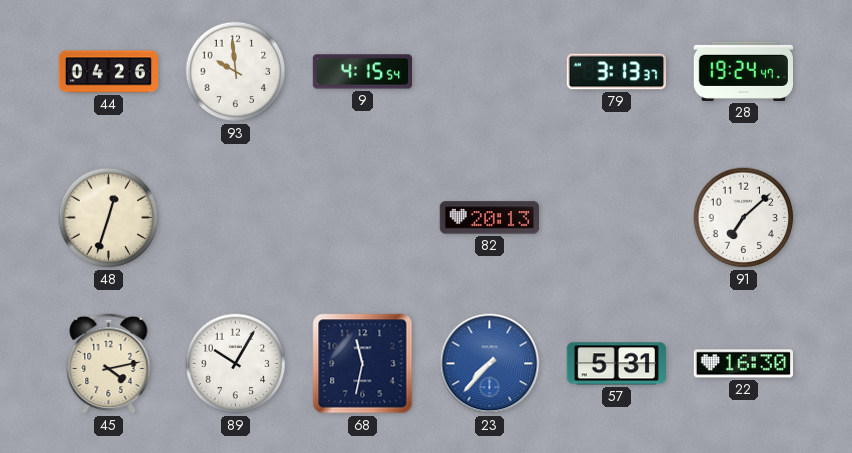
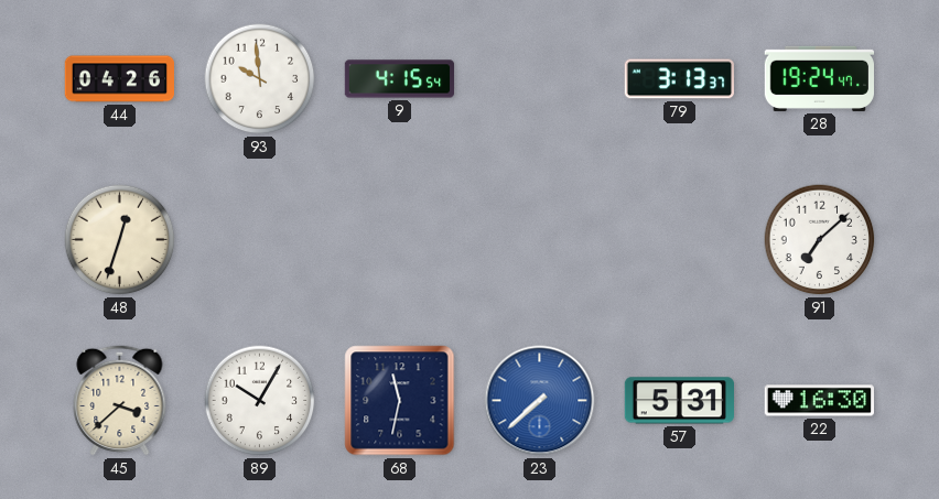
82: 20:13 -> none
45: 4:13 -> 3:38
23: 7:37 -> 7:38
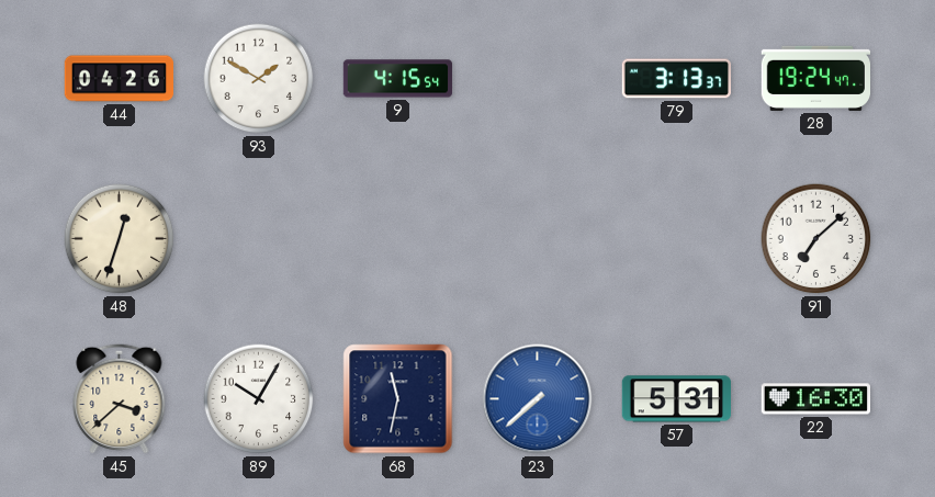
93: 9:59 -> 1:50
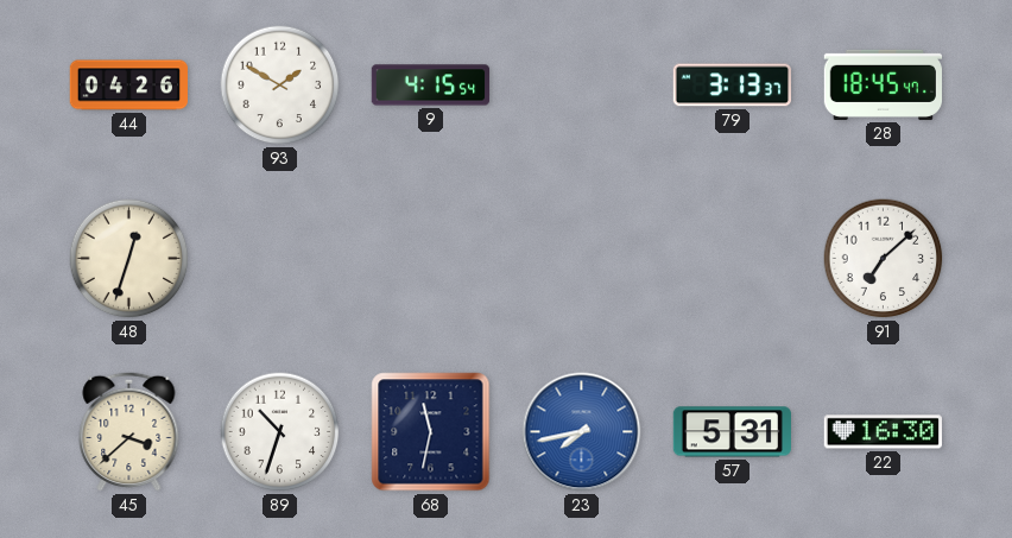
28: 19:24 -> 18:45
89: 10:05 -> 10:33
23: 7:38 -> 7:43
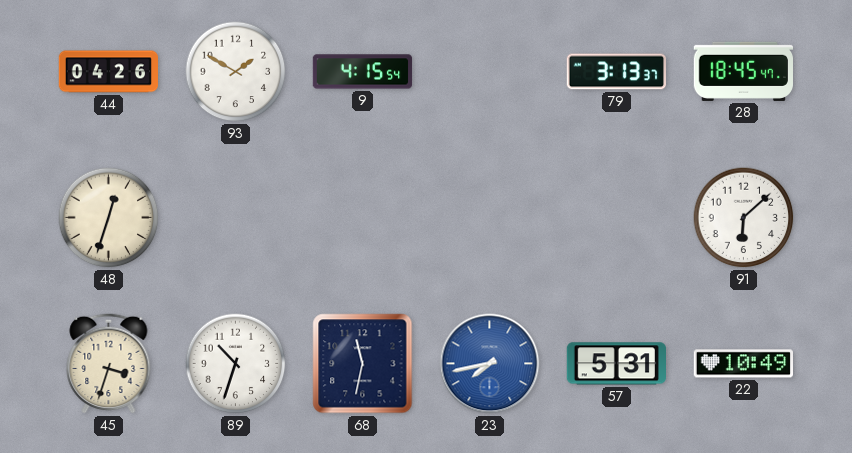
91: 7:08 -> 6:08
45: 3:38 -> 3:33
22: 16:30 -> 10:49
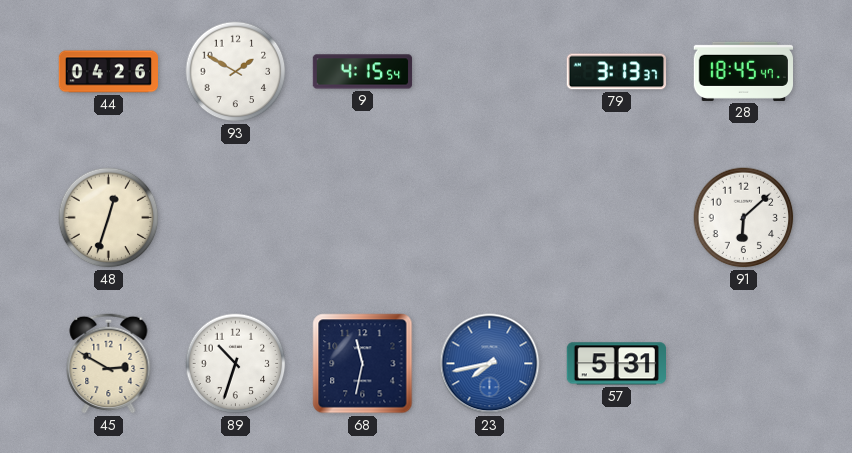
45: 3:33 -> 2:50
22: 10:49 -> none
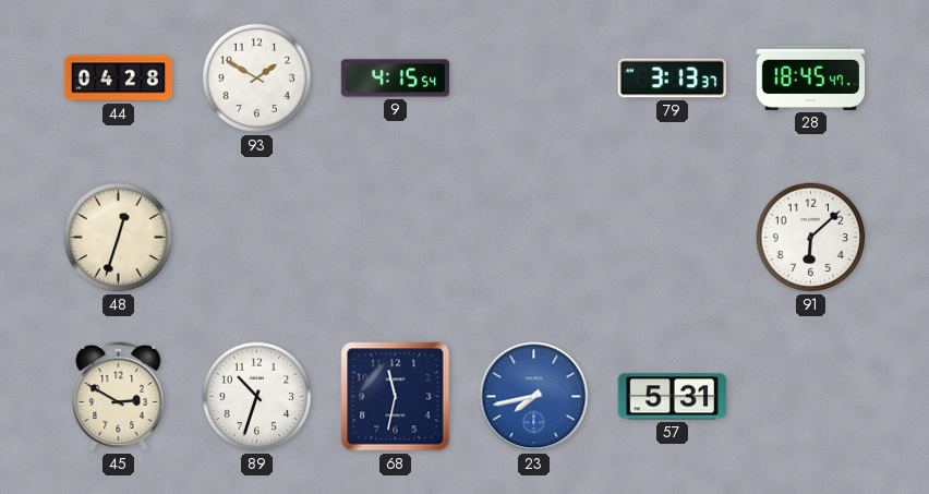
44: 04:26 -> 04:28
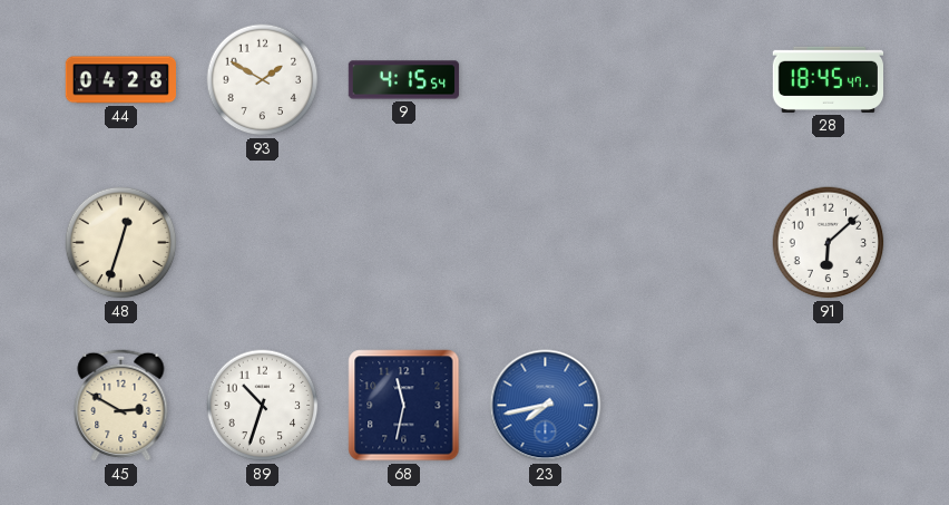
79: 3:13 -> none
57: 5:31 -> none
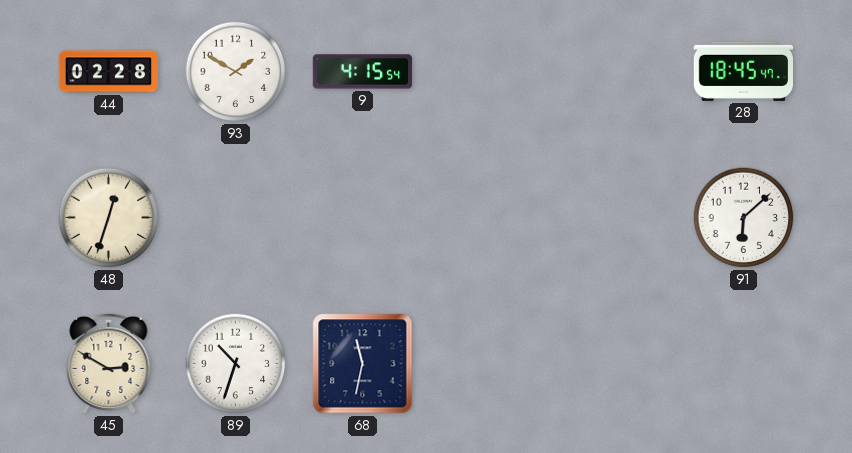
44: 04:28 -> 02:28
23: 7:43 -> none
